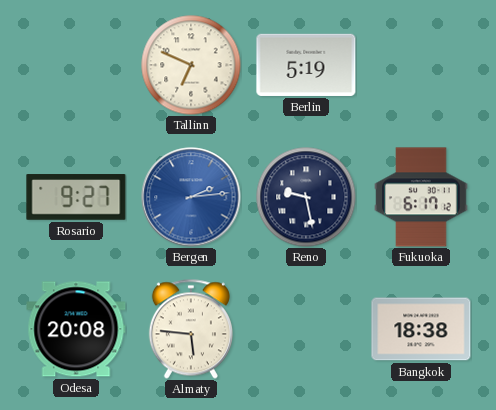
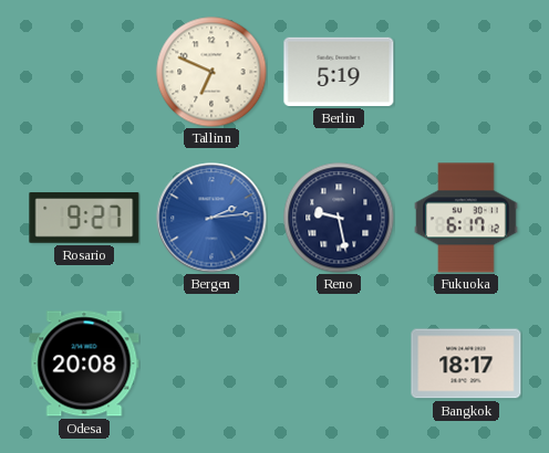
Almaty: 5:46 -> none
Bangkok: 18:38 -> 18:17
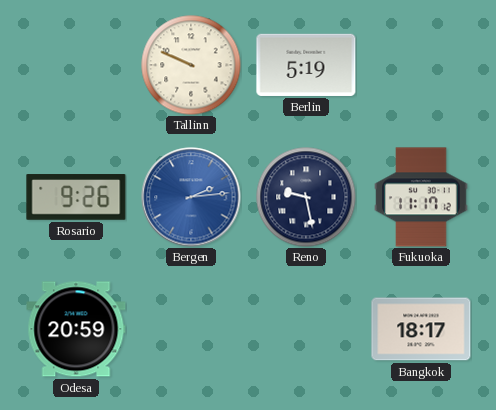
Tallinn: 6:49 -> 9:49
Rosario: 9:27 -> 9:26
Fukuoka: 6:17 -> 11:17
Odesa: 20:08 -> 20:59
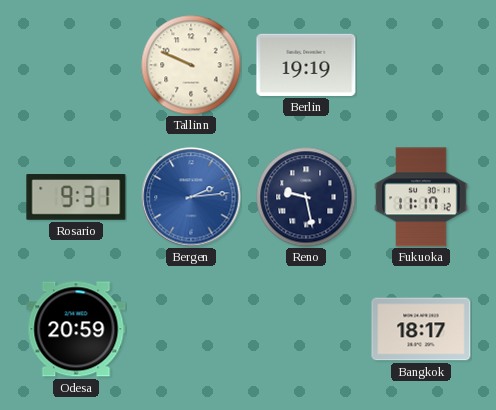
Berlin: 5:19 -> 19:19
Rosario: 9:26 -> 9:31
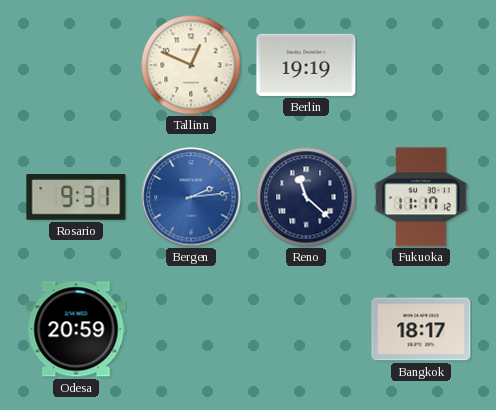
Tallinn: 9:49 -> 12:49
Reno: 9:28 -> 11:22
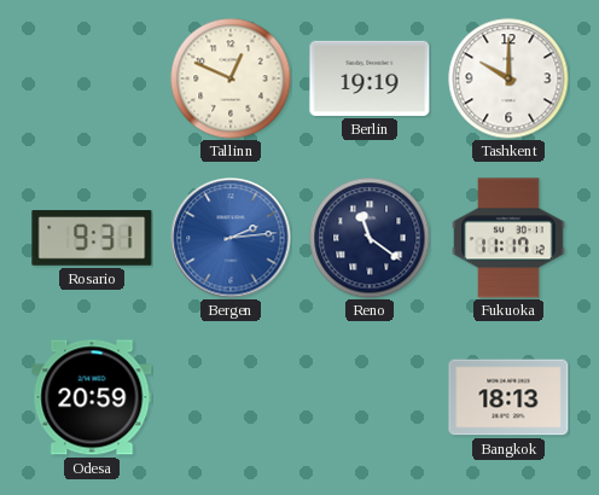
Tashkent: none -> 10:00
Reno: 11:22 -> 11:21
Bangkok: 18:17 -> 18:13
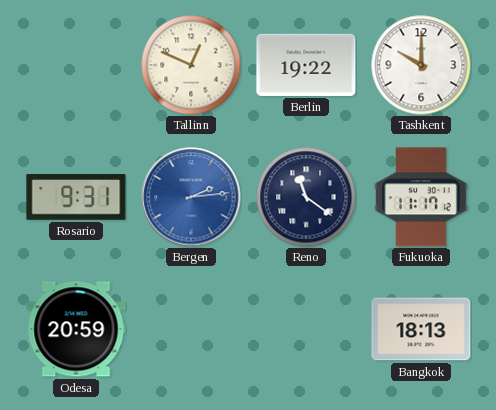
Berlin: 19:19 -> 19:22
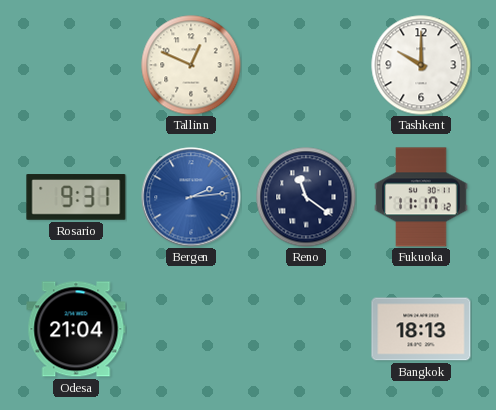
Berlin: 19:22 -> none
Odesa: 20:59 -> 21:04
